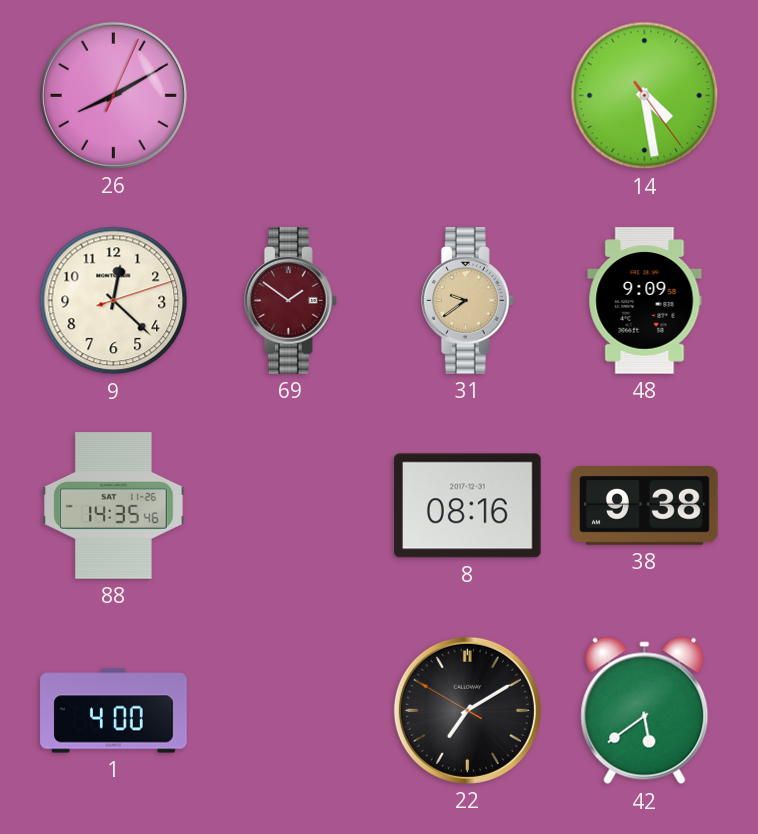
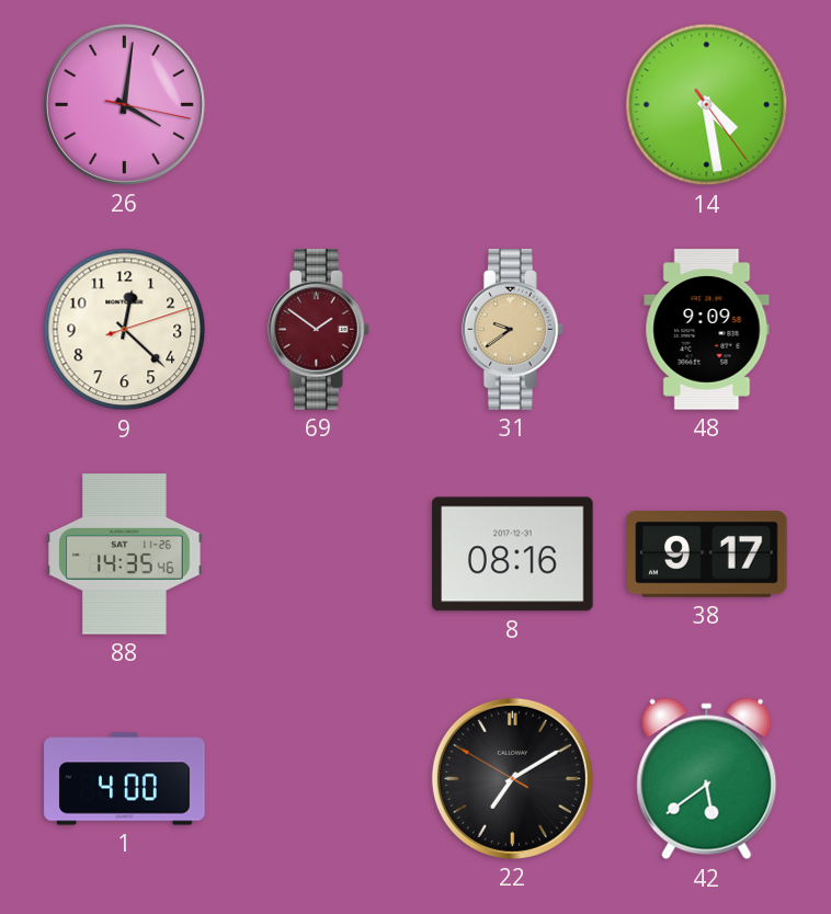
26: 8:10 -> 4:01
38: 9:38 -> 9:17
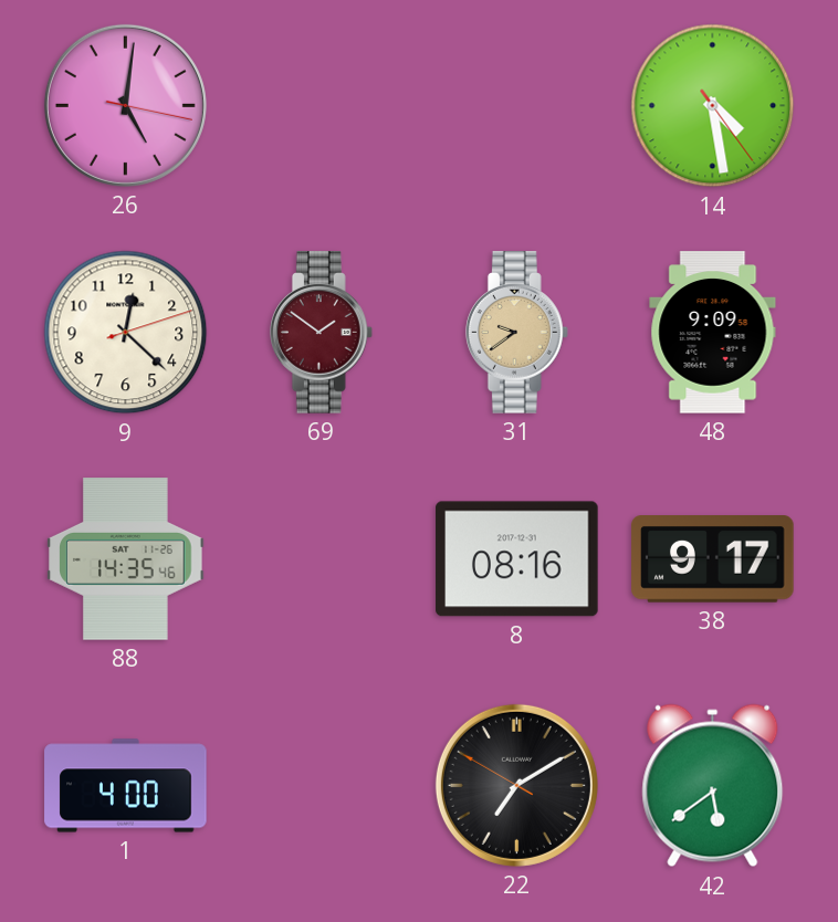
26: 4:01 -> 5:01
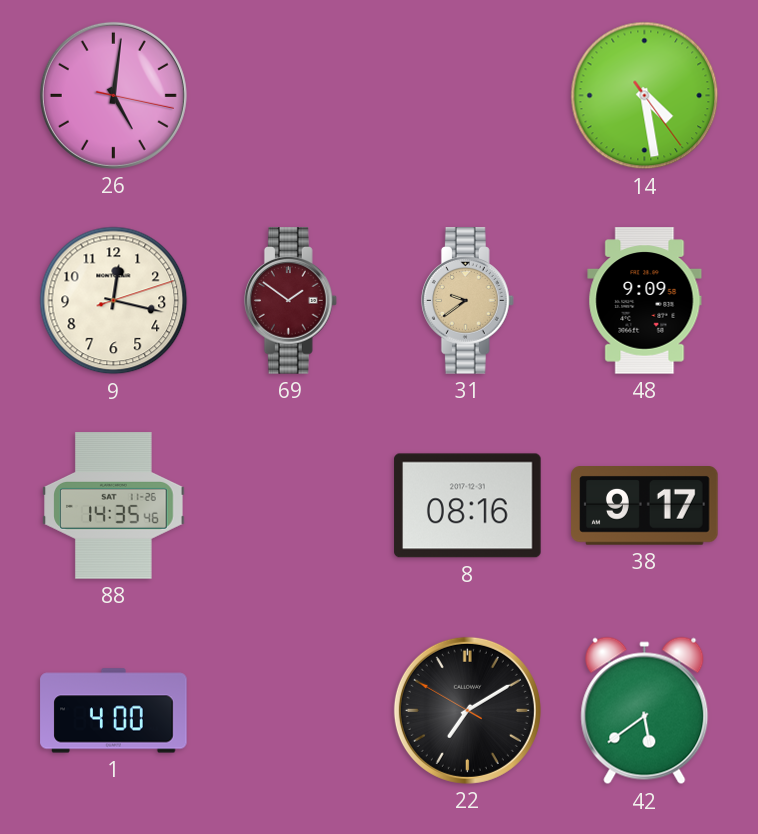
9: 12:22 -> 12:17
